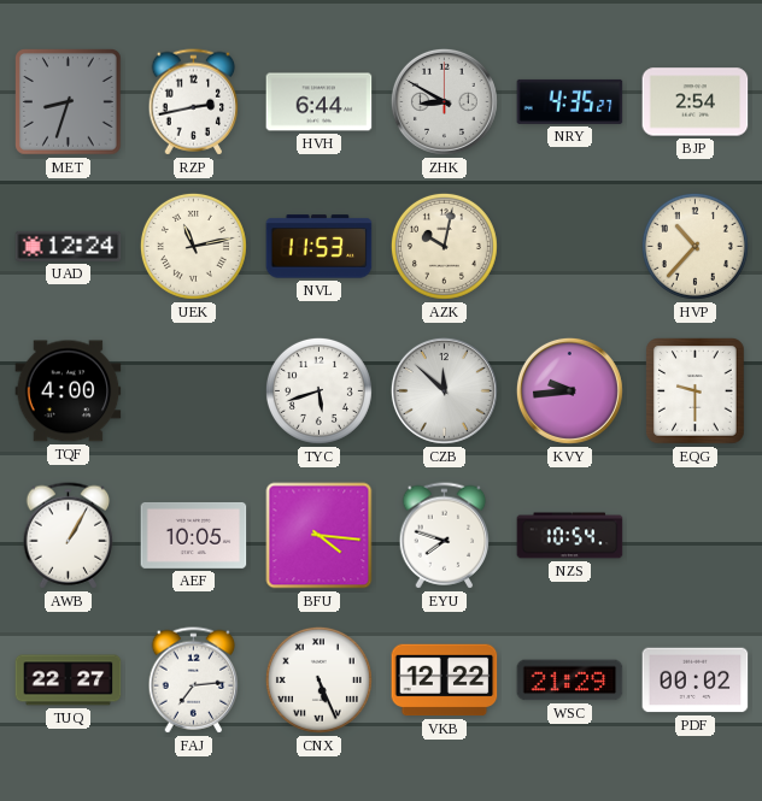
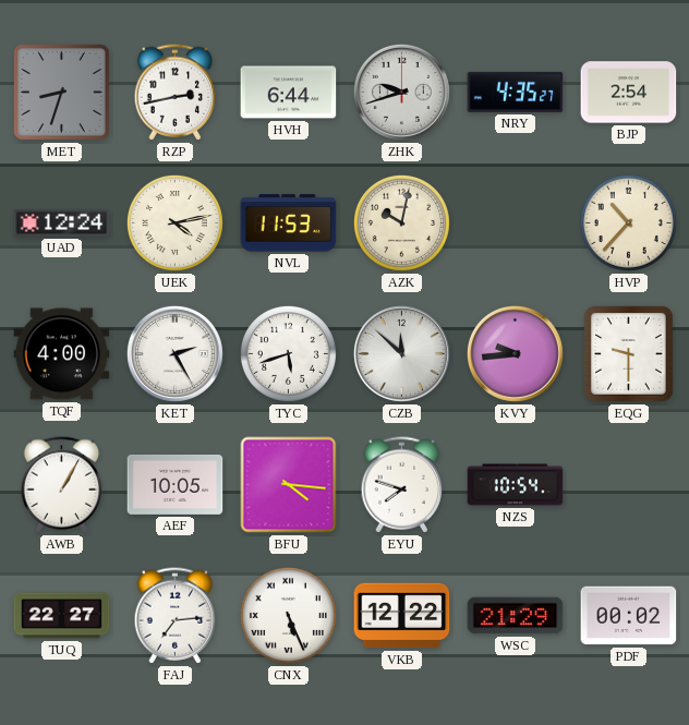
ZHK: 8:50 -> 9:42
UEK: 11:13 -> 4:13
KET: none -> 2:25
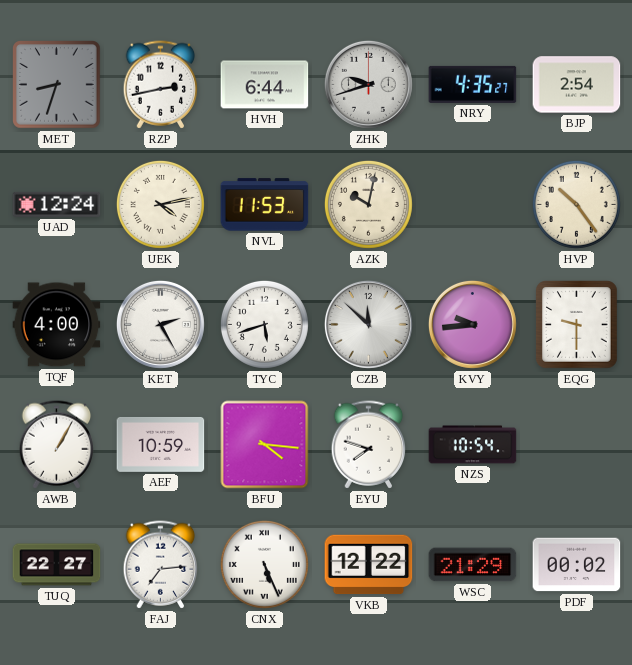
HVP: 10:37 -> 10:24
AEF: 10:05 -> 10:59
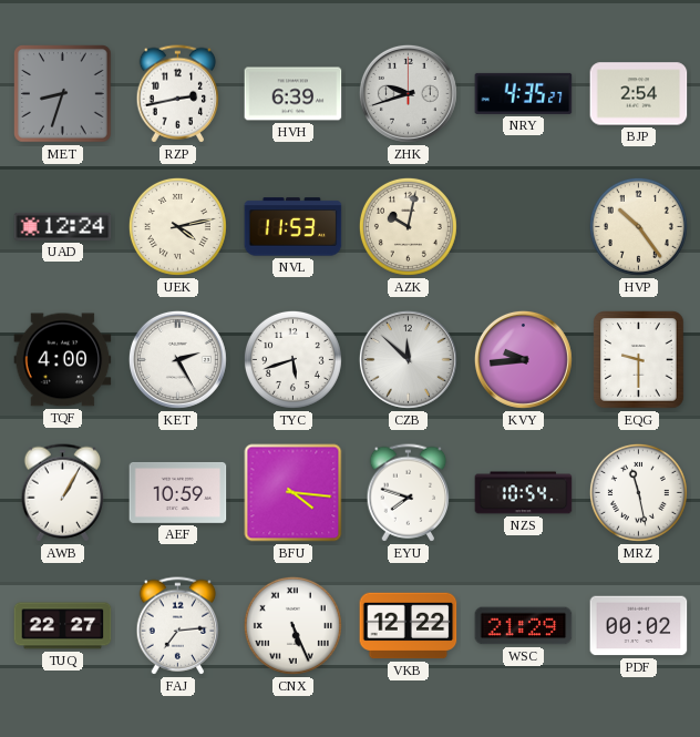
HVH: 6:44 -> 6:39
MRZ: none -> 11:28
